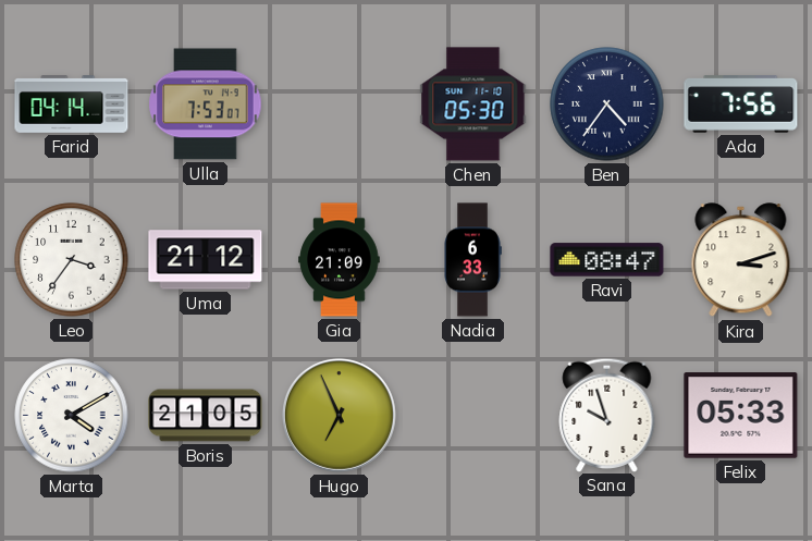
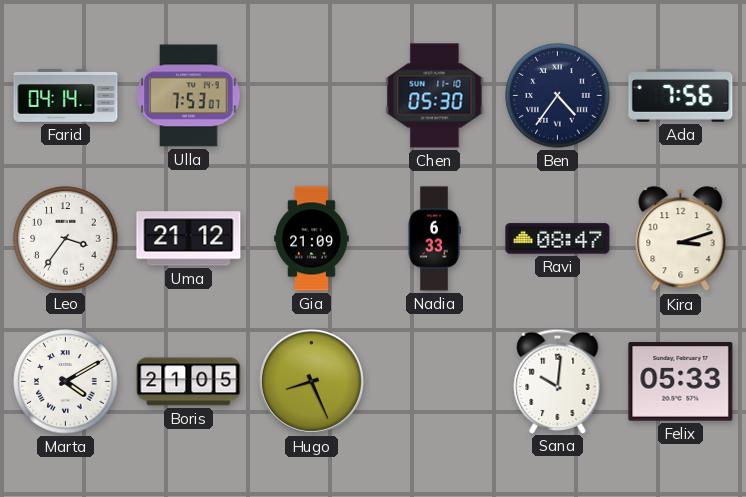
Hugo: 6:56 -> 8:26
Sana: 9:57 -> 10:01
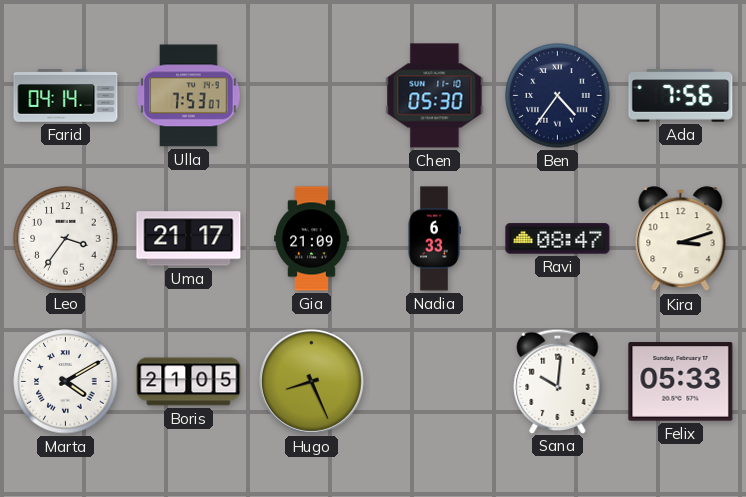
Uma: 21:12 -> 21:17
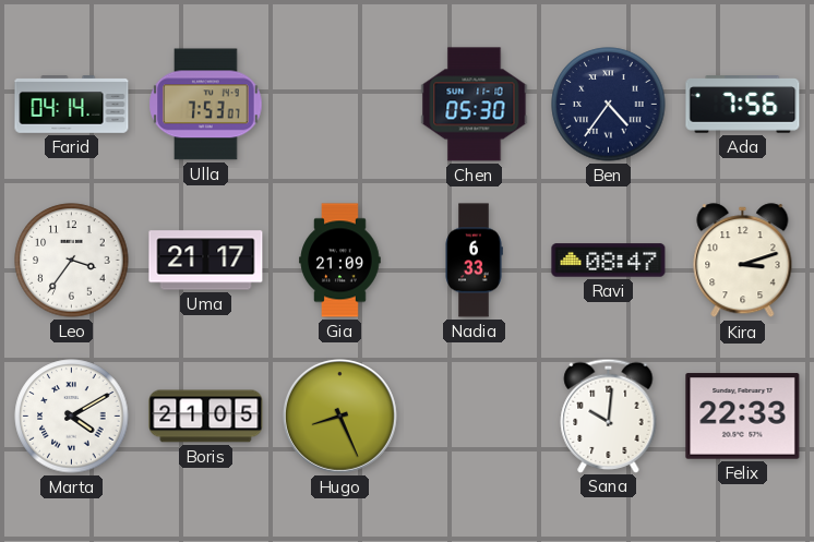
Felix: 05:33 -> 22:33
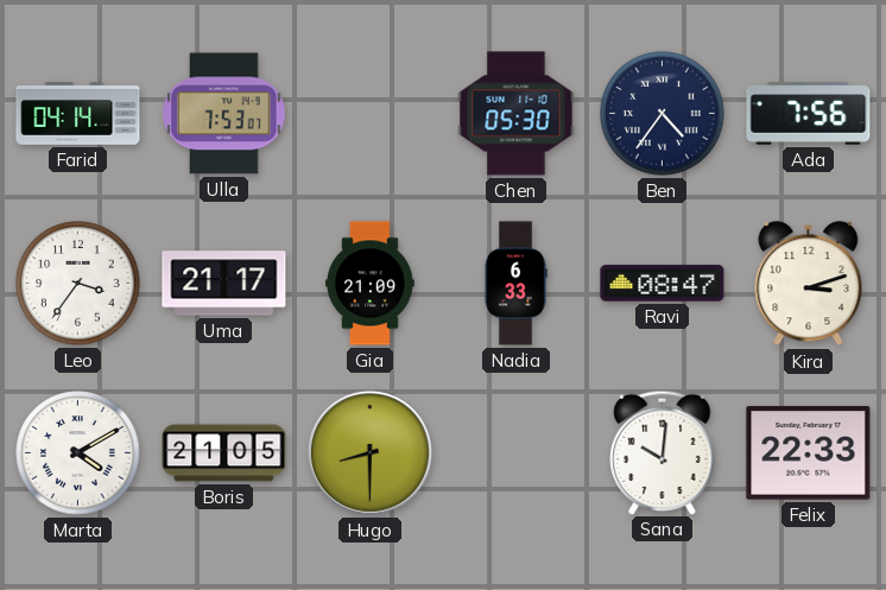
Hugo: 8:26 -> 8:30
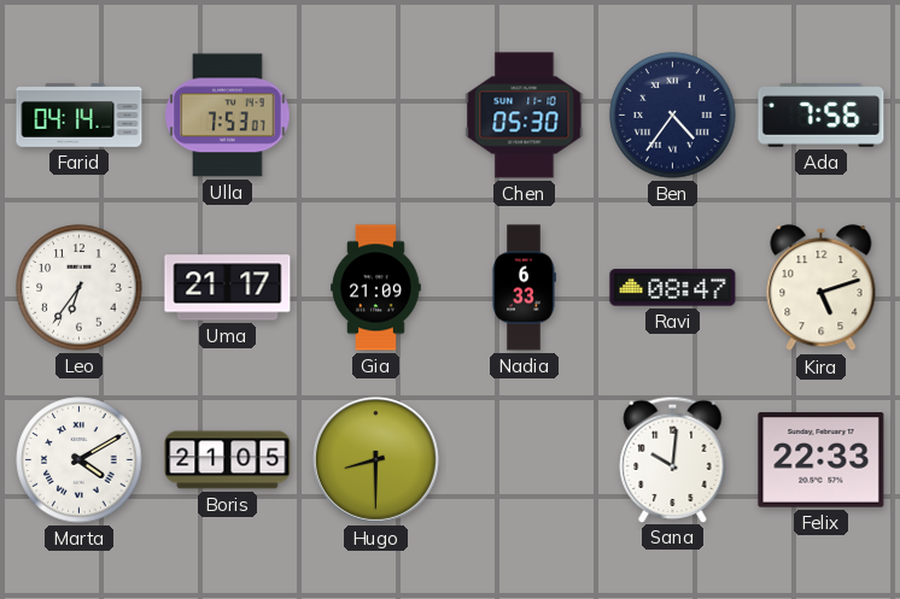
Leo: 3:36 -> 6:36
Kira: 3:12 -> 5:12
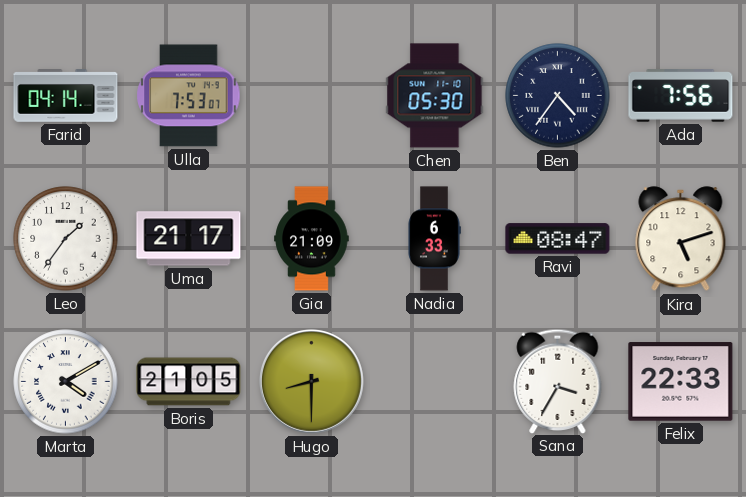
Leo: 6:36 -> 1:36
Sana: 10:01 -> 3:35
